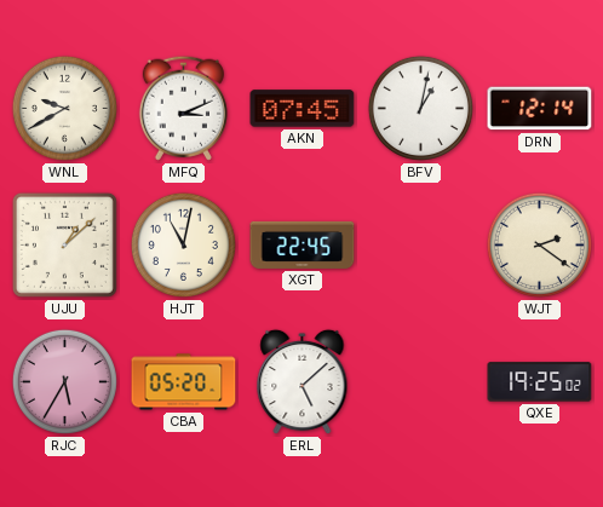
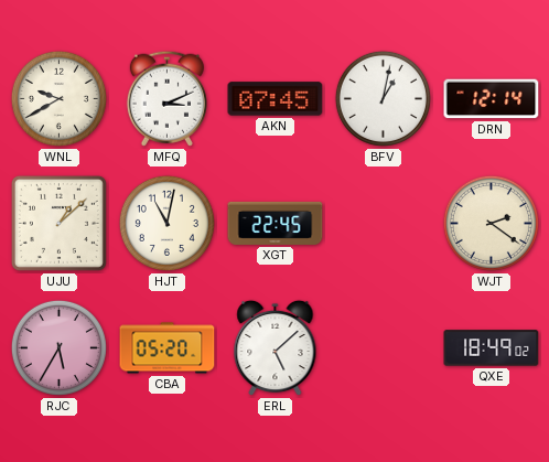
QXE: 19:25 -> 18:49
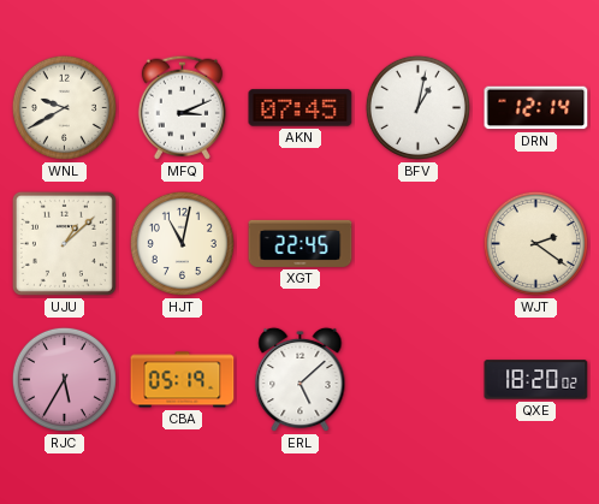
CBA: 05:20 -> 05:19
QXE: 18:49 -> 18:20
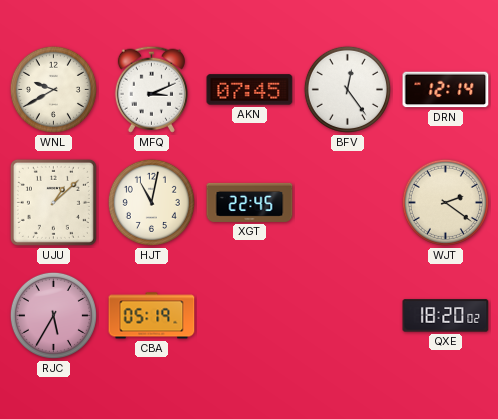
BFV: 1:02 -> 12:24
ERL: 5:08 -> none
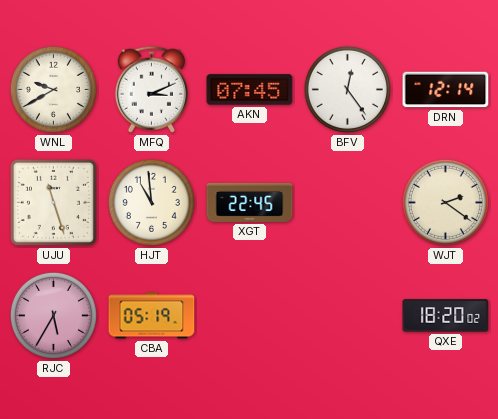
UJU: 1:08 -> 11:27
HJT: 11:02 -> 10:59
